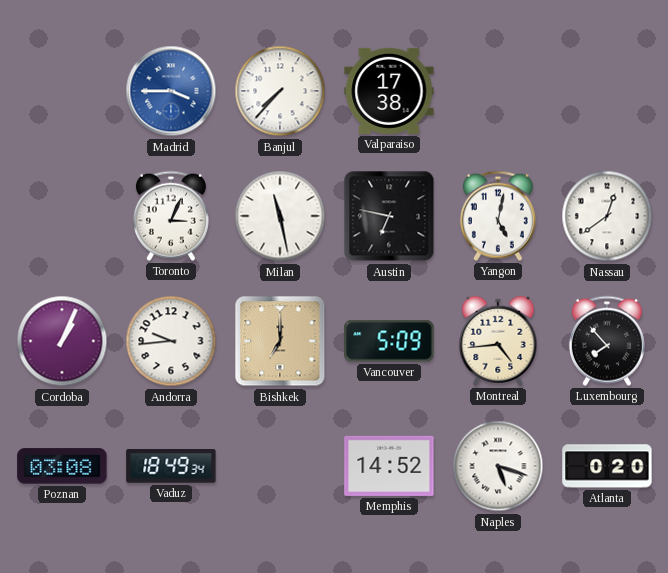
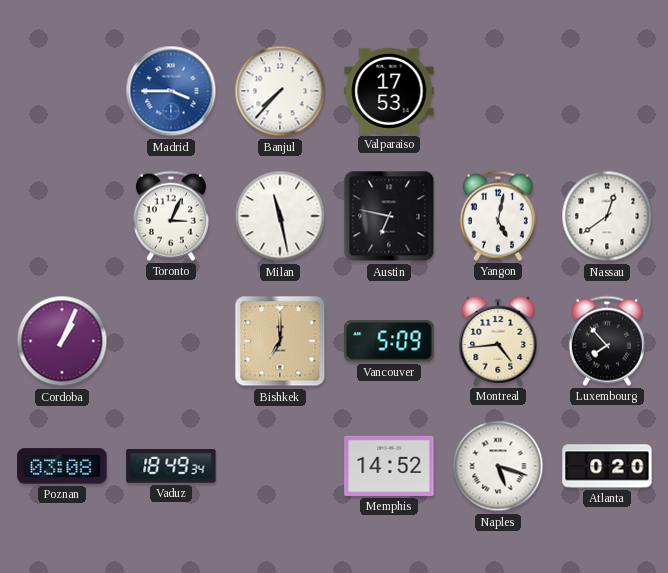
Valparaiso: 17:38 -> 17:53
Andorra: 9:44 -> none
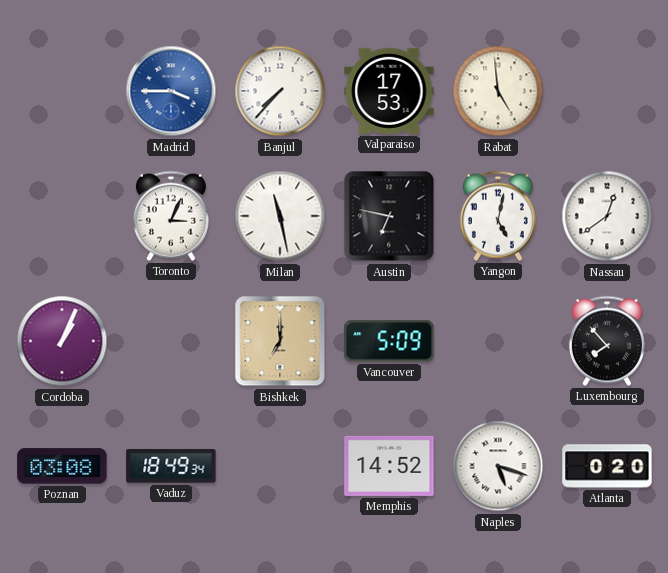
Rabat: none -> 4:59
Montreal: 4:44 -> none
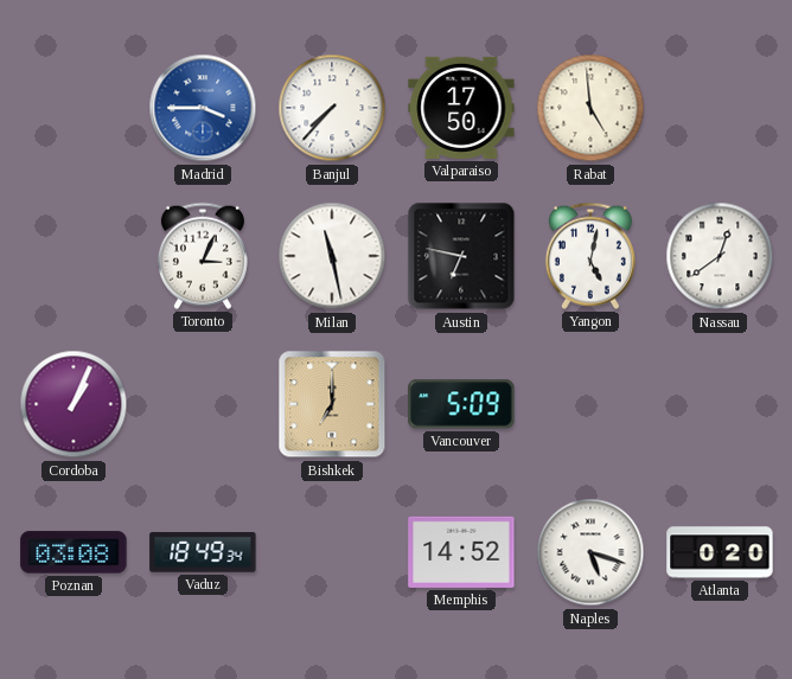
Valparaiso: 17:53 -> 17:50
Luxembourg: 7:53 -> none
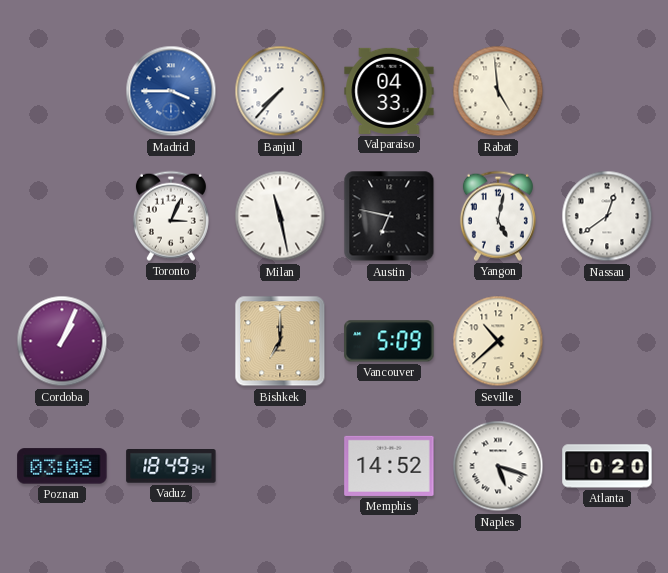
Valparaiso: 17:50 -> 04:33
Seville: none -> 10:38
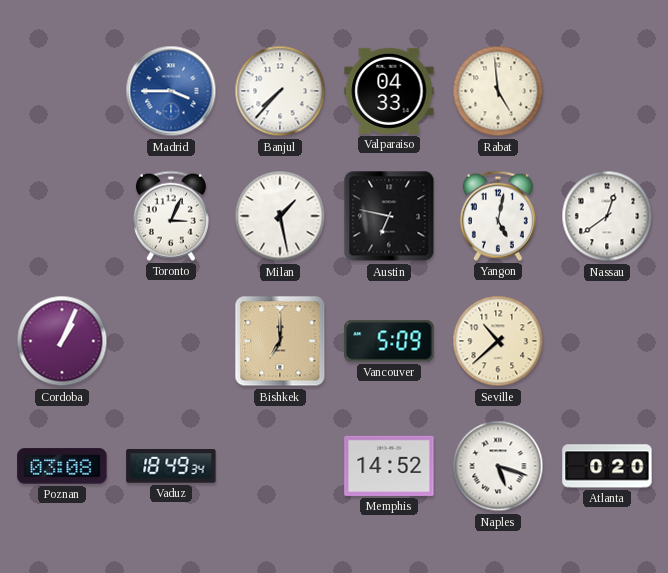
Milan: 11:28 -> 1:28
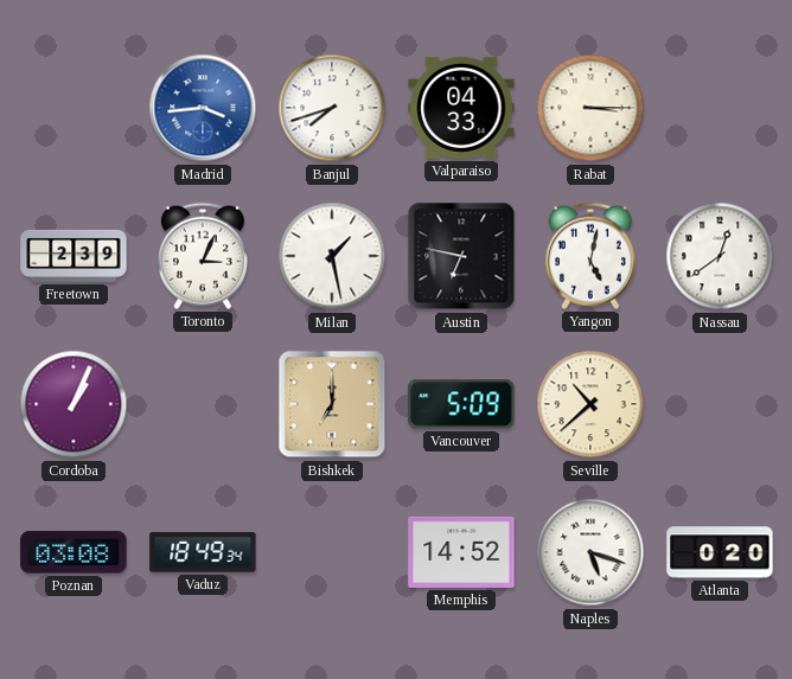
Madrid: 3:45 -> 3:44
Banjul: 7:37 -> 7:42
Rabat: 4:59 -> 3:15
Freetown: none -> 2:39
